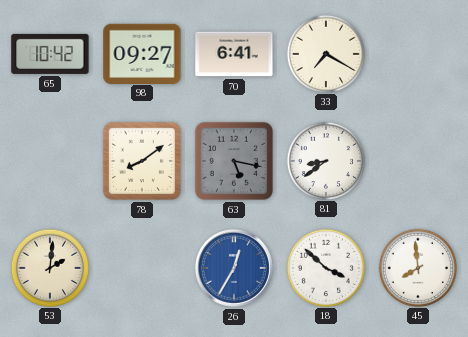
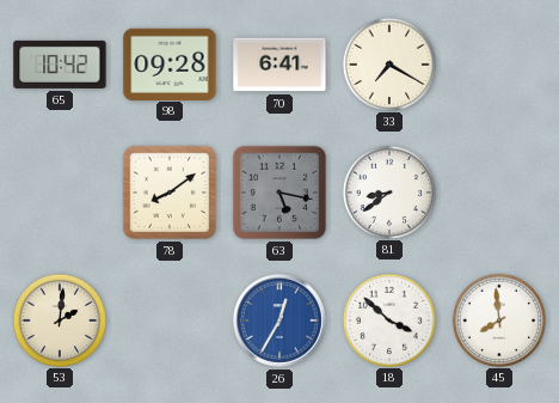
98: 09:27 -> 09:28
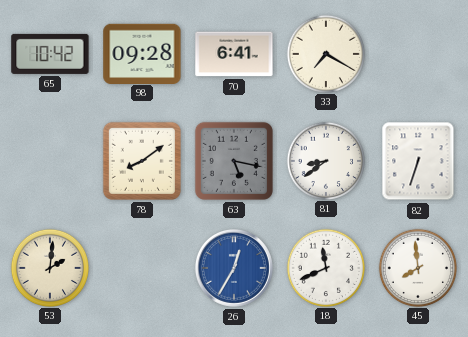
82: none -> 6:33
18: 3:52 -> 11:41
